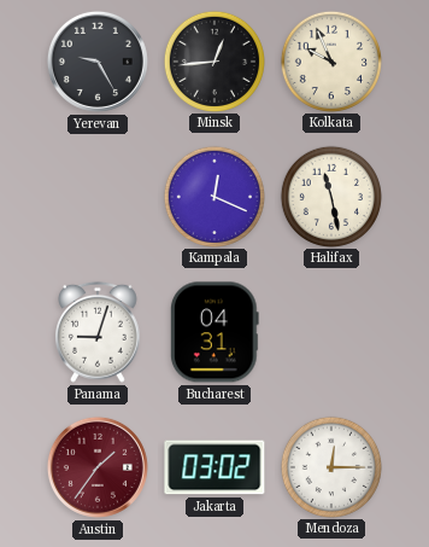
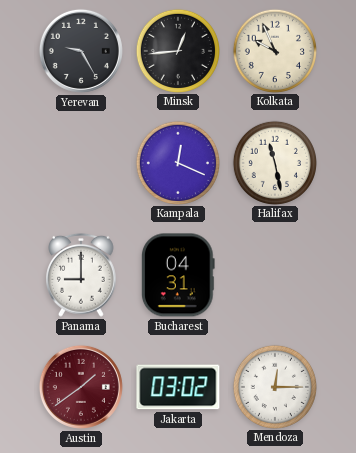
Panama: 9:03 -> 9:00
Austin: 1:36 -> 1:39
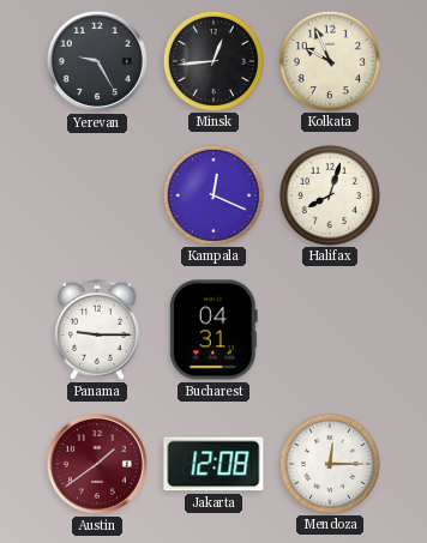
Halifax: 11:28 -> 8:03
Panama: 9:00 -> 9:15
Jakarta: 03:02 -> 12:08
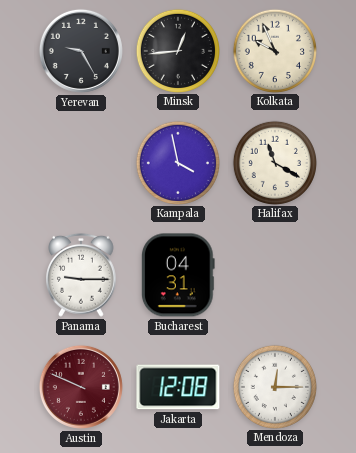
Kampala: 12:19 -> 3:58
Halifax: 8:03 -> 11:20
Austin: 1:39 -> 9:49
